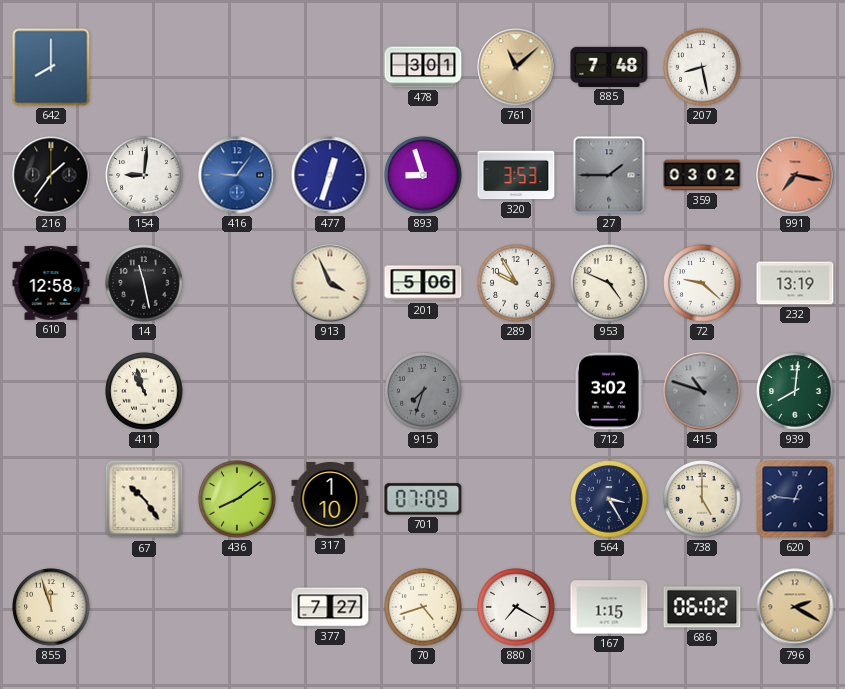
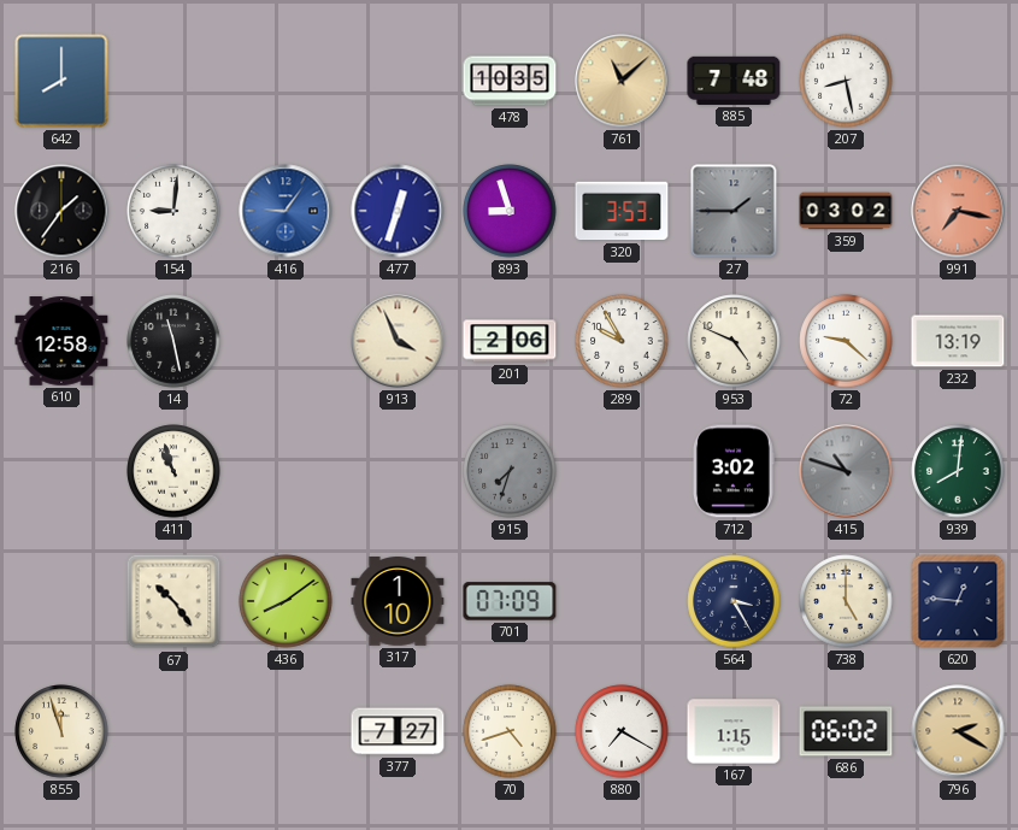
478: 3:01 -> 10:35
201: 5:06 -> 2:06
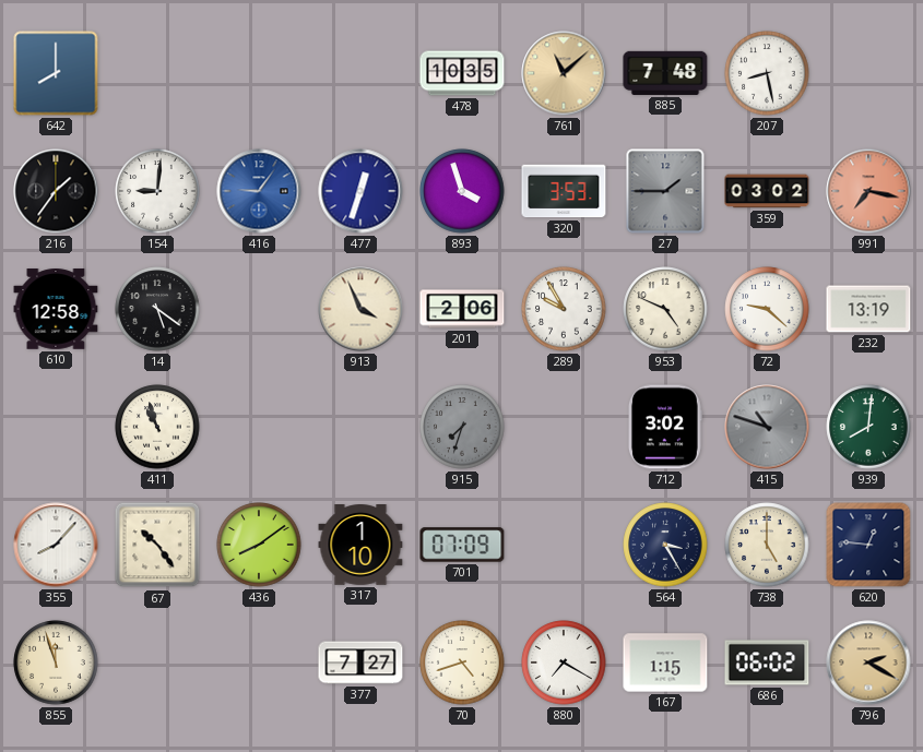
893: 8:57 -> 3:57
14: 11:28 -> 5:21
355: none -> 8:07
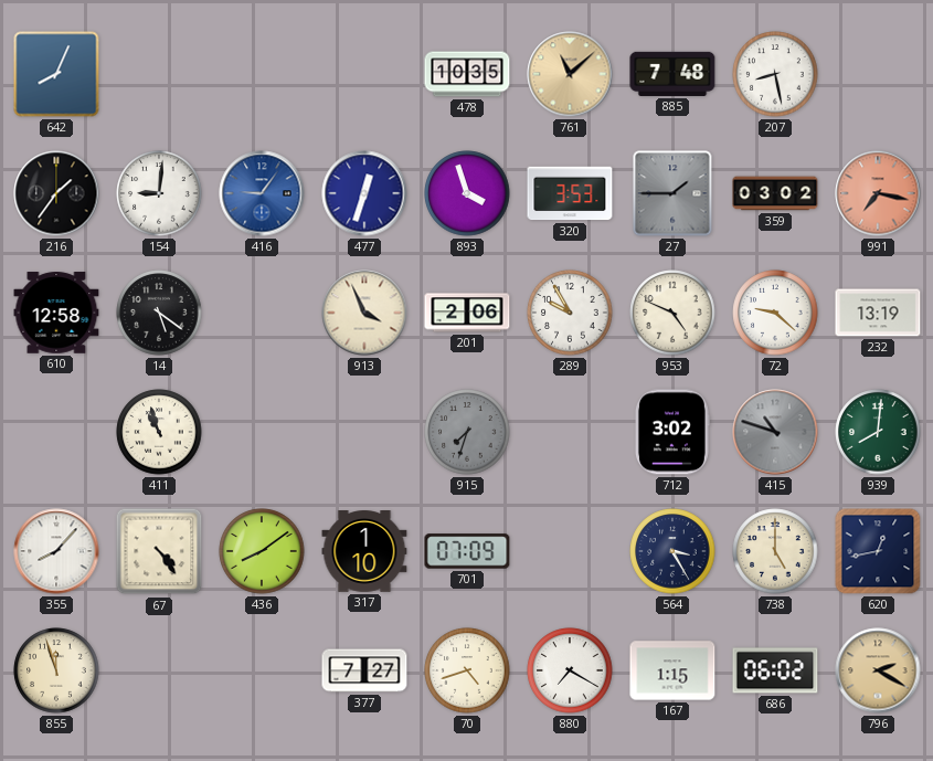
642: 8:00 -> 8:04
67: 10:24 -> 4:24
620: 12:46 -> 12:43
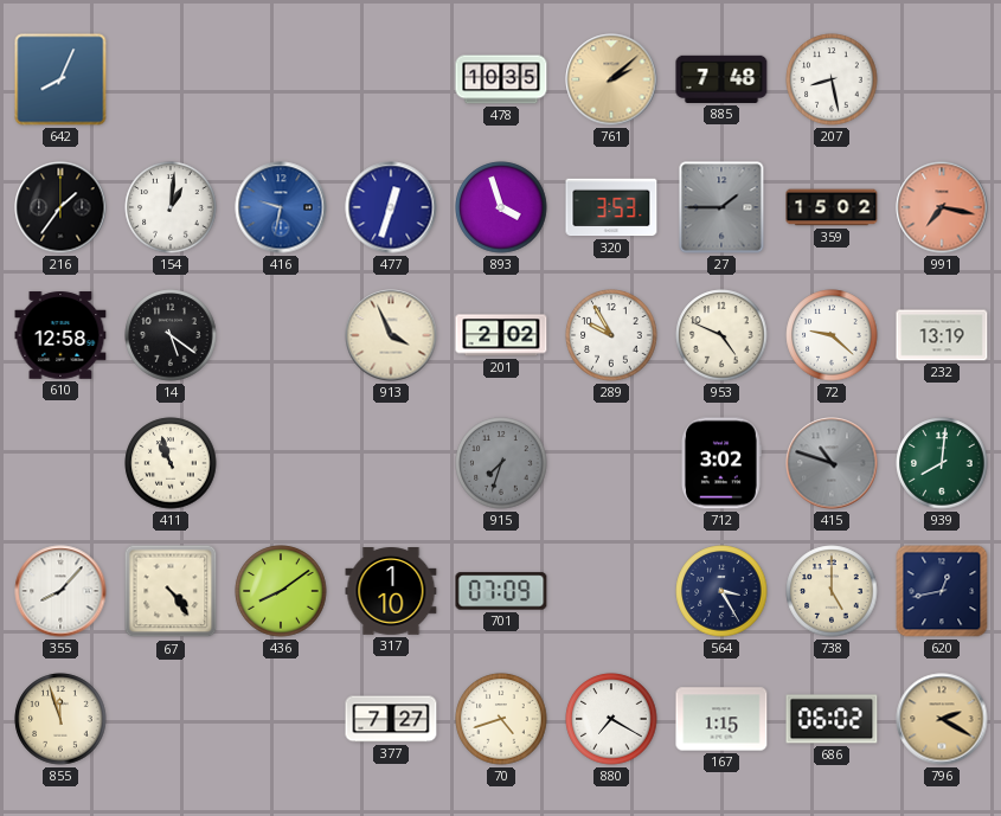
761: 11:08 -> 2:08
154: 9:01 -> 1:01
416: 9:06 -> 9:32
359: 03:02 -> 15:02
201: 2:06 -> 2:02
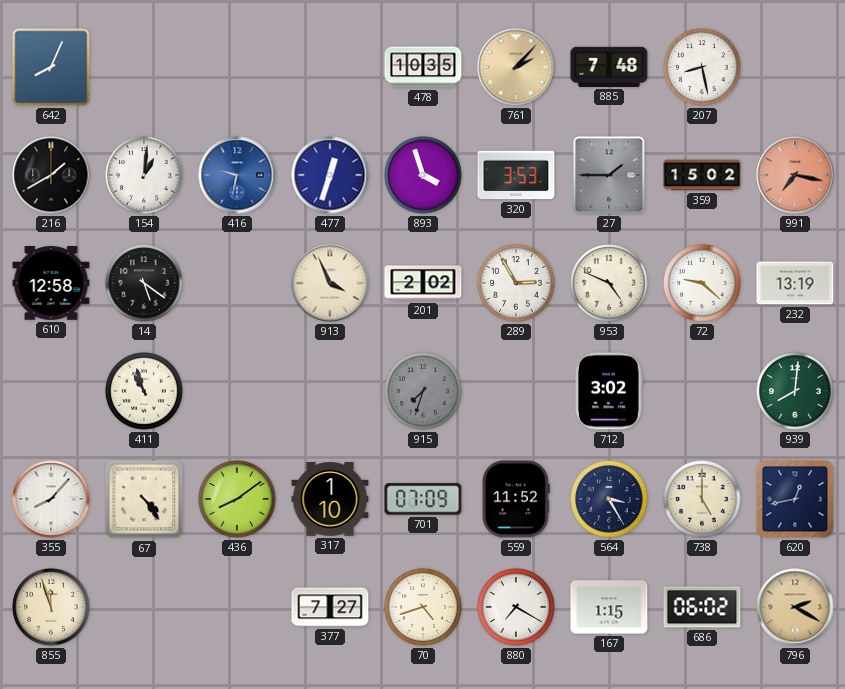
761: 2:08 -> 2:07
216: 1:36 -> 1:40
289: 9:55 -> 2:55
415: 10:48 -> none
559: none -> 11:52
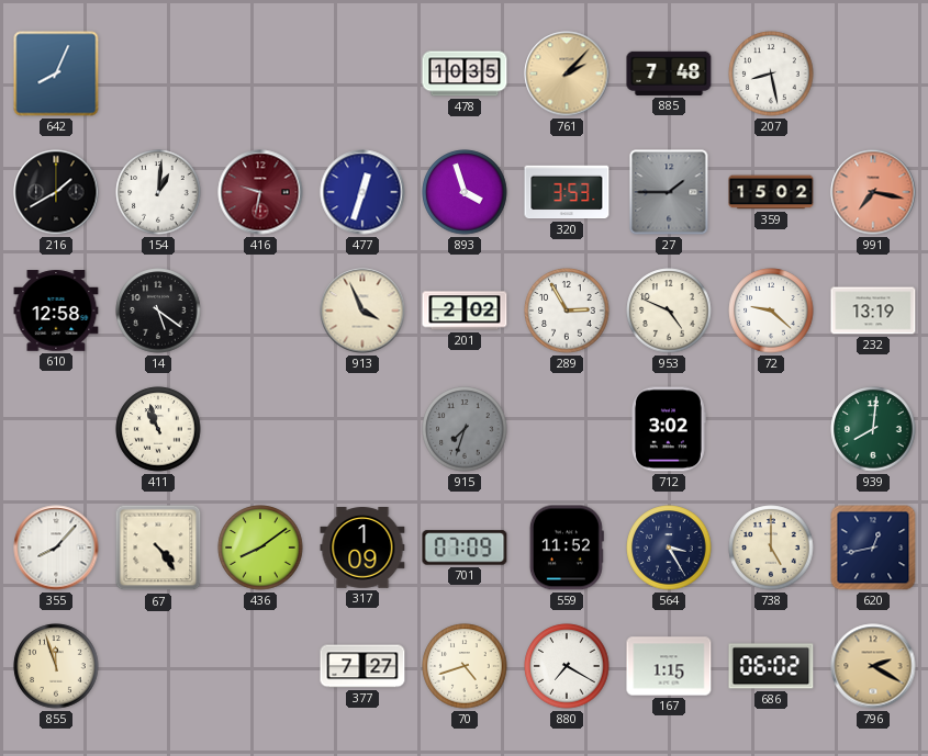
416 dial: blue -> burgundy
317: 1:10 -> 1:09
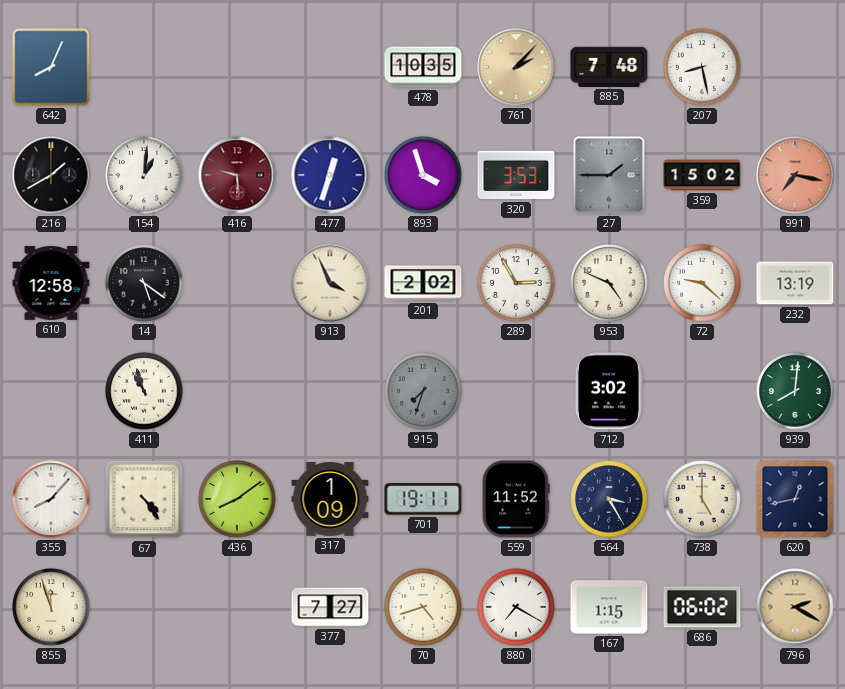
416: 9:32 -> 9:29
701: 07:09 -> 19:11
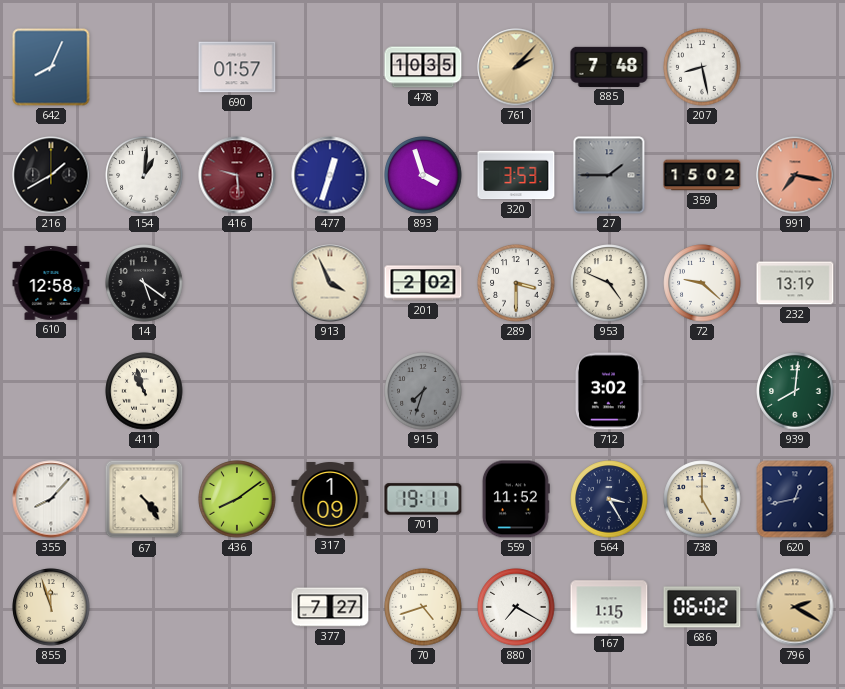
690: none -> 01:57
289: 2:55 -> 3:30
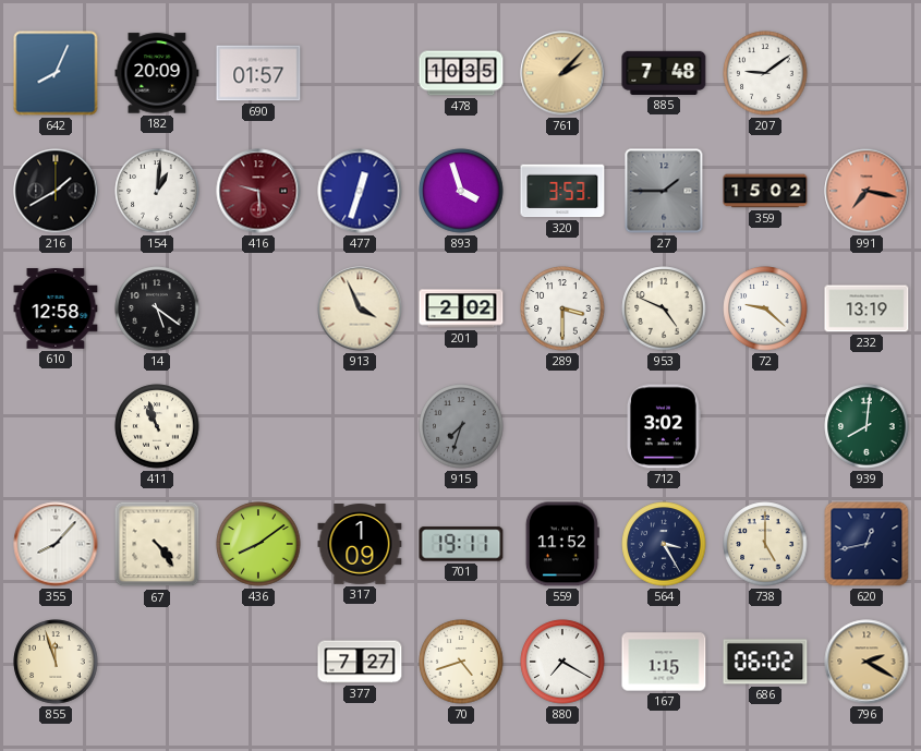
182: none -> 20:09
207: 8:28 -> 9:09
